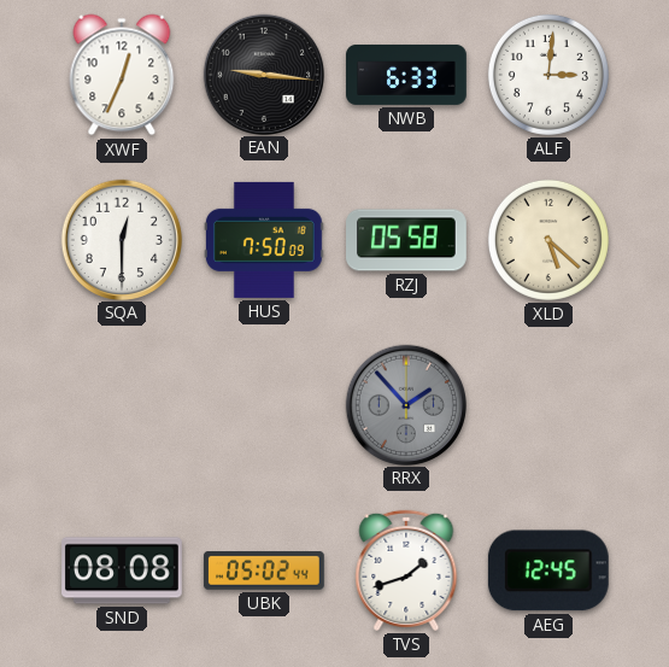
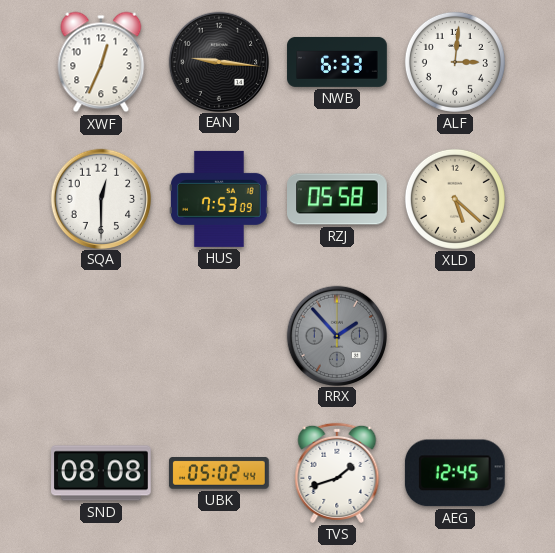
HUS: 7:50 -> 7:53
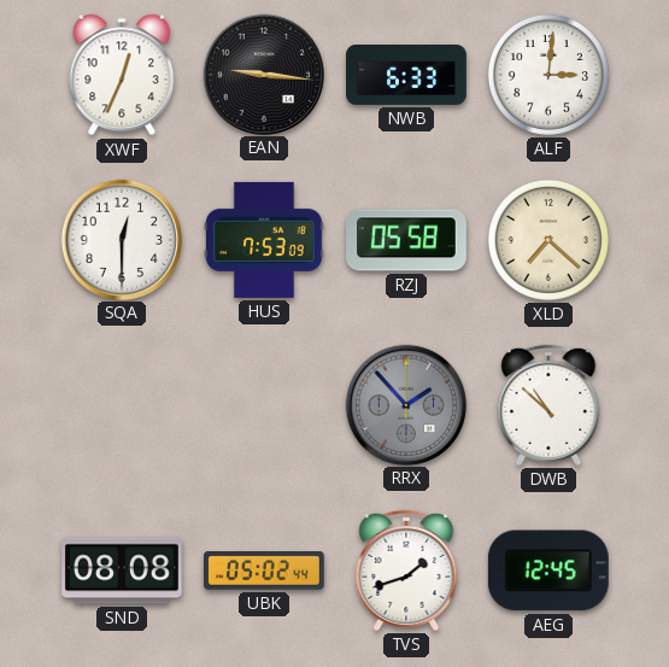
XLD: 5:22 -> 7:22
DWB: none -> 10:52
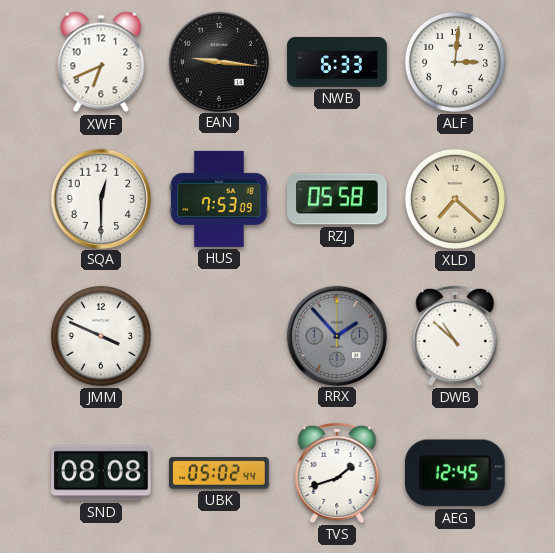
XWF: 12:34 -> 6:41
JMM: none -> 3:49
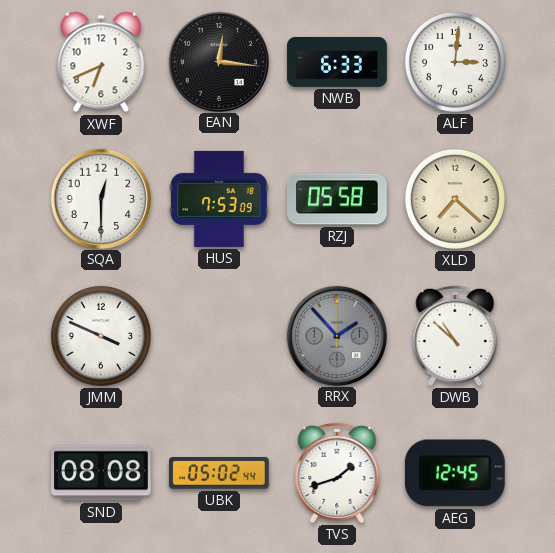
EAN: 9:16 -> 12:16
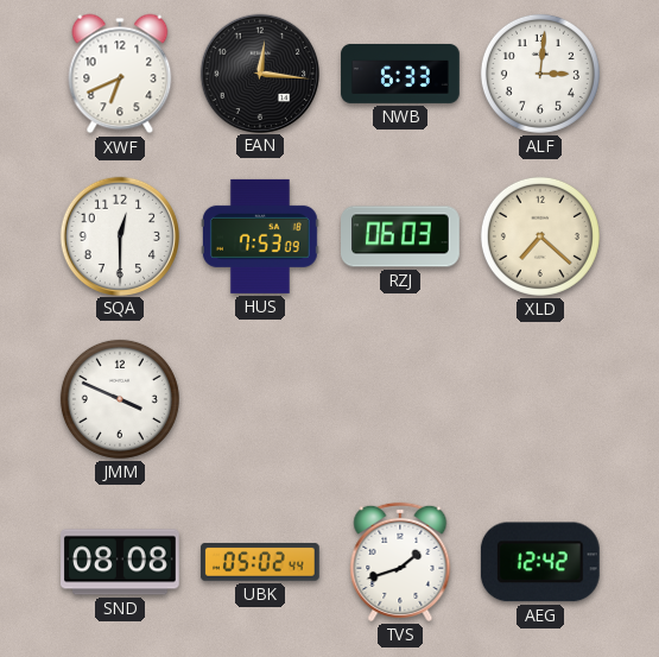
RZJ: 05:58 -> 06:03
RRX: 1:53 -> none
DWB: 10:52 -> none
AEG: 12:45 -> 12:42
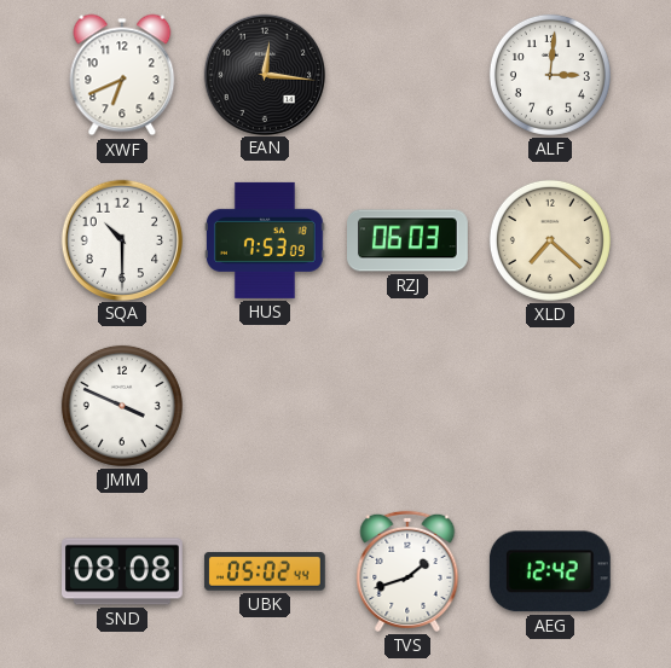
NWB: 6:33 -> none
SQA: 12:30 -> 10:30
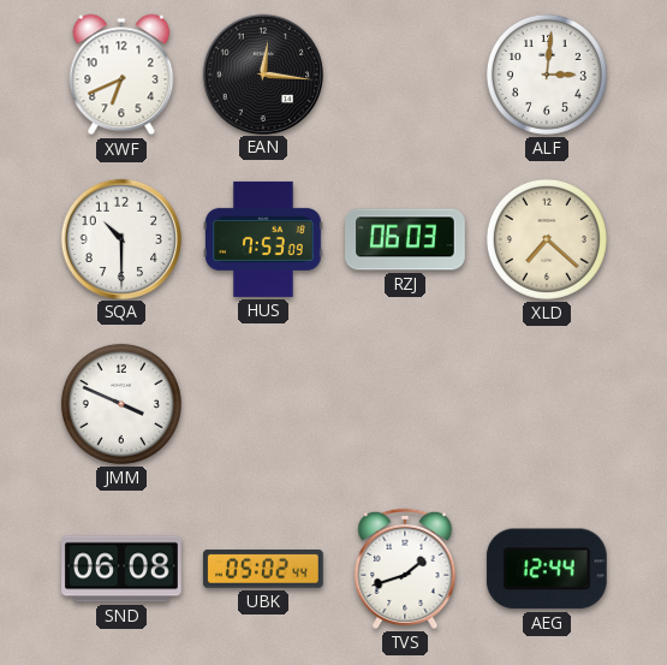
SND: 08:08 -> 06:08
AEG: 12:42 -> 12:44
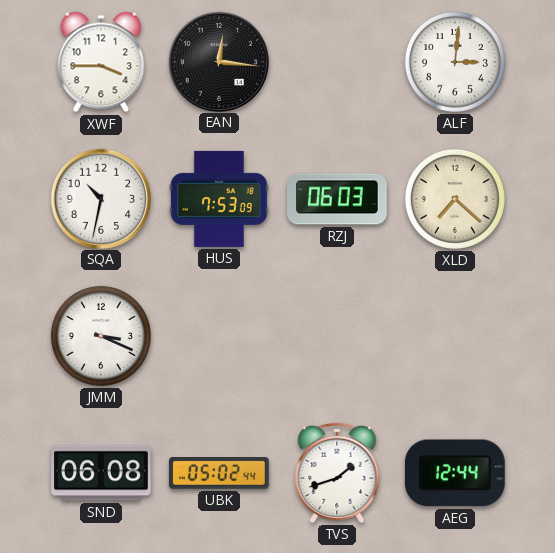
XWF: 6:41 -> 3:45
SQA: 10:30 -> 10:32
JMM: 3:49 -> 3:19
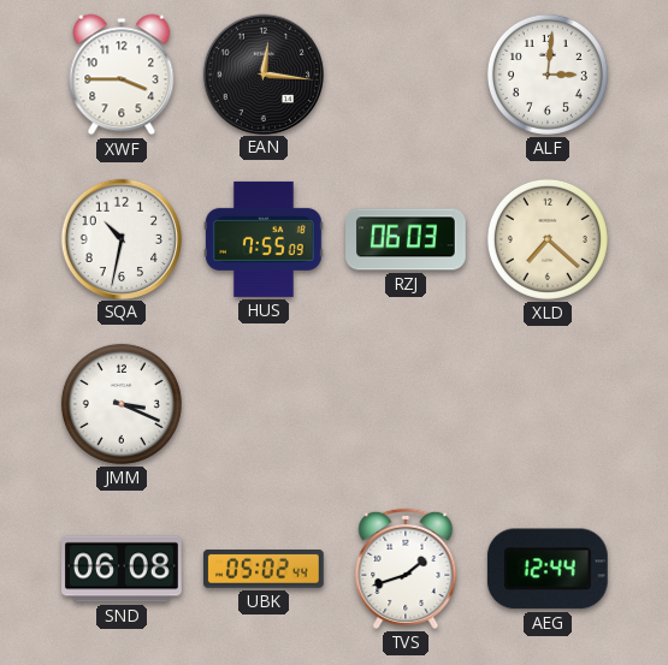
HUS: 7:53 -> 7:55
